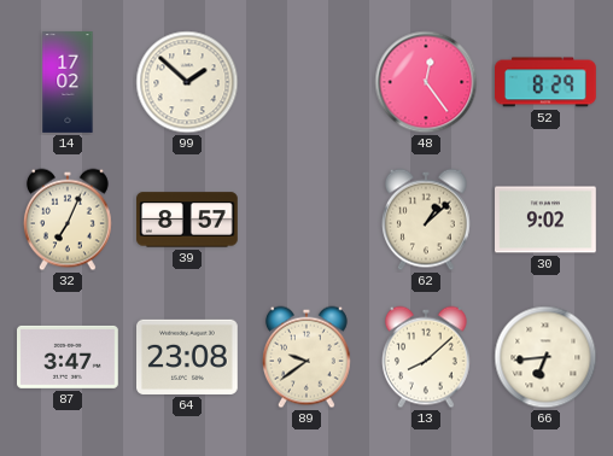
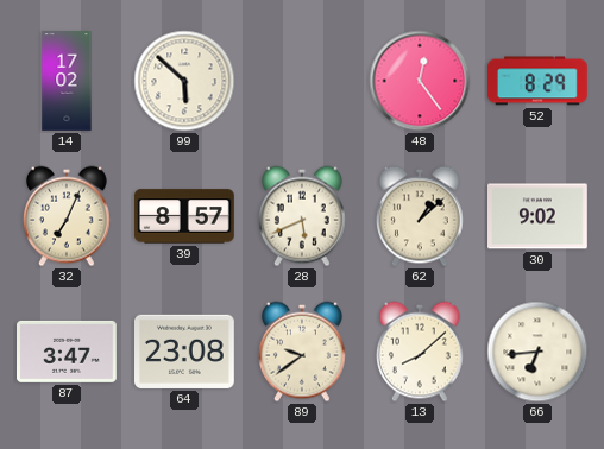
99: 1:52 -> 5:52
28: none -> 5:41
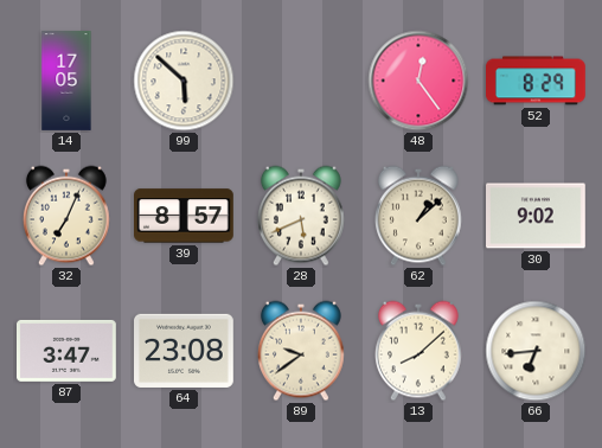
14: 17:02 -> 17:05
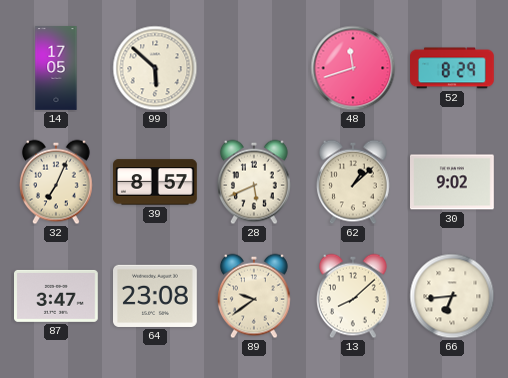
48: 12:24 -> 11:42
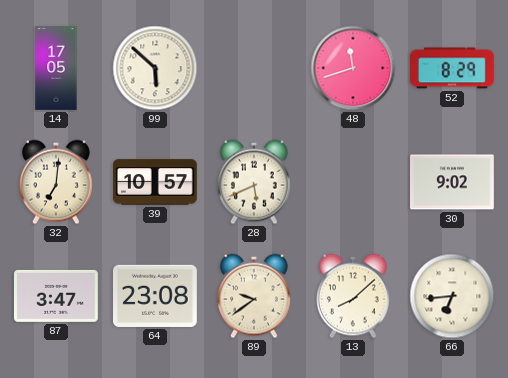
32: 7:04 -> 7:01
39: 8:57 -> 10:57
62: 1:08 -> none
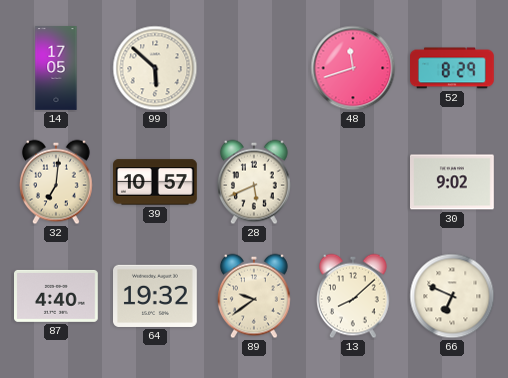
87: 3:47 -> 4:40
64: 23:08 -> 19:32
66: 6:44 -> 6:49
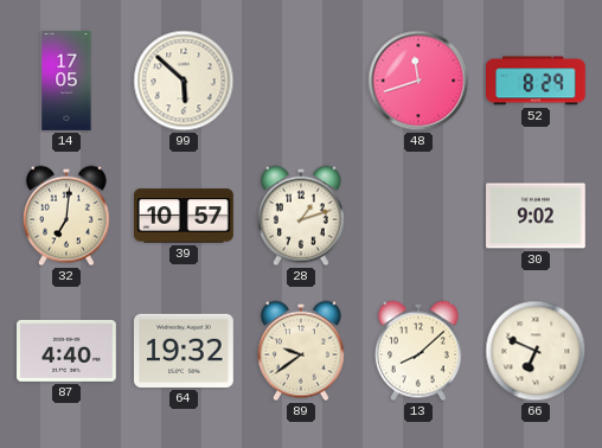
28: 5:41 -> 1:12
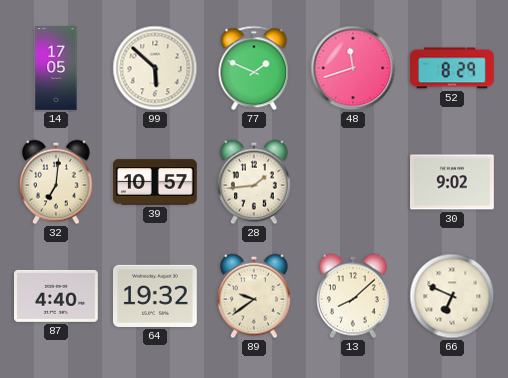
77: none -> 1:49
28: 1:12 -> 1:44
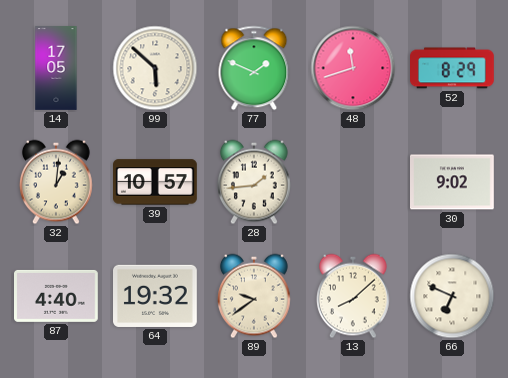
32: 7:01 -> 1:01
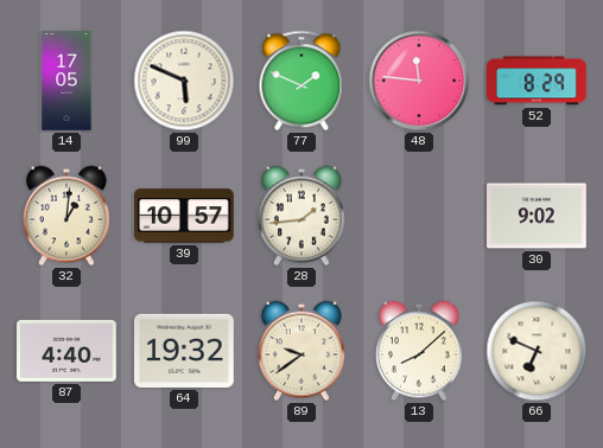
99: 5:52 -> 5:49
48: 11:42 -> 11:46
